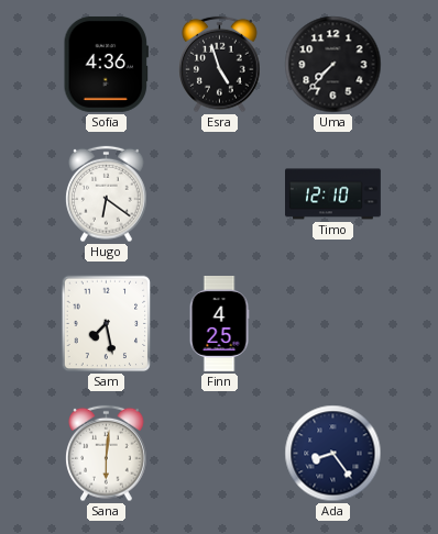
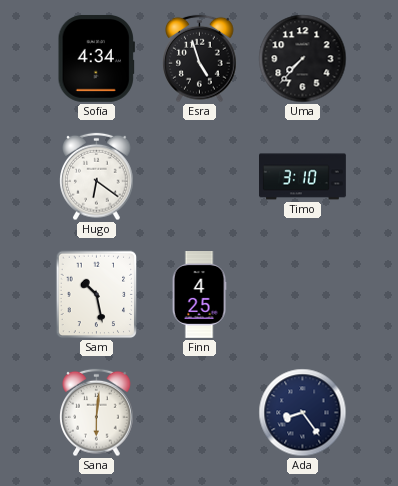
Sofia: 4:36 -> 4:34
Timo: 12:10 -> 3:10
Sam: 7:28 -> 10:28
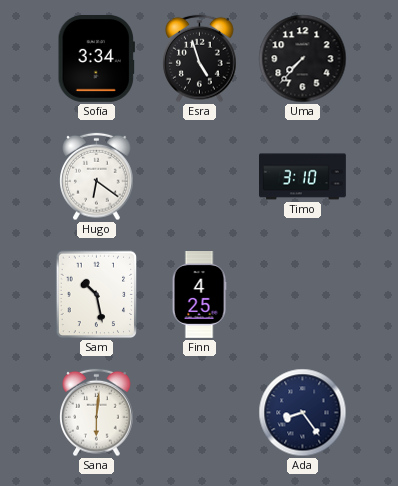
Sofia: 4:34 -> 3:34
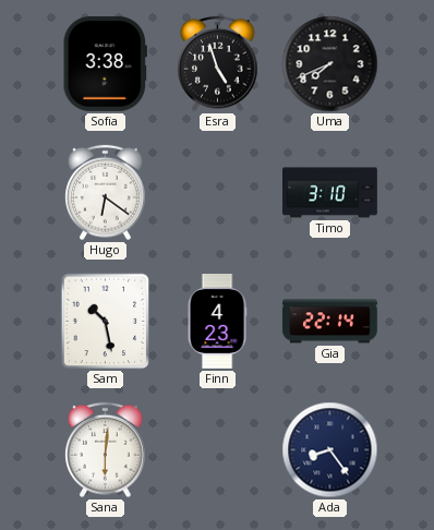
Sofia: 3:34 -> 3:38
Uma: 7:37 -> 7:41
Finn: 4:25 -> 4:23
Gia: none -> 22:14
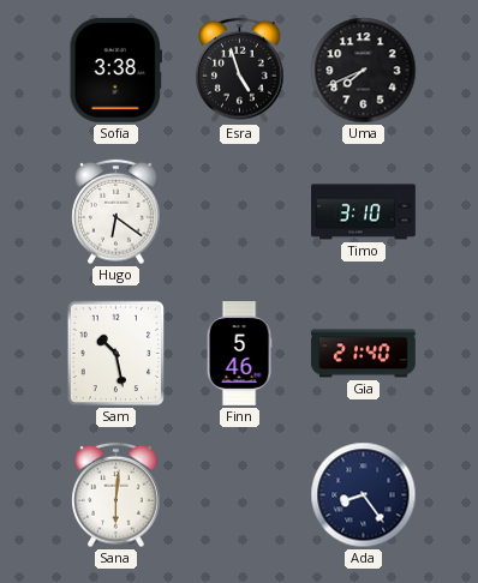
Finn: 4:23 -> 5:46
Gia: 22:14 -> 21:40
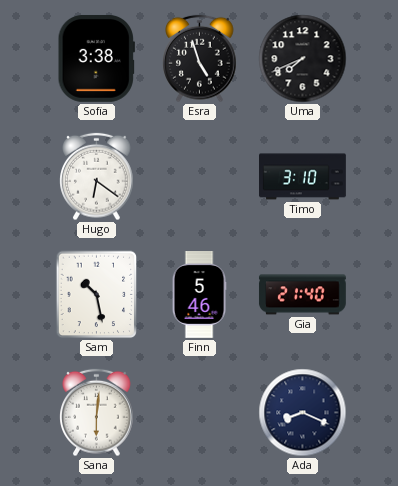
Ada: 8:24 -> 8:19
